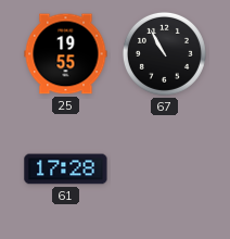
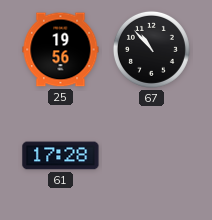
25: 19:55 -> 19:56
67: 10:55 -> 10:53
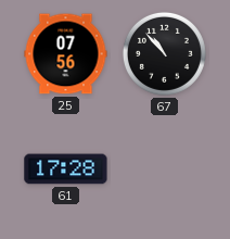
25: 19:56 -> 07:56
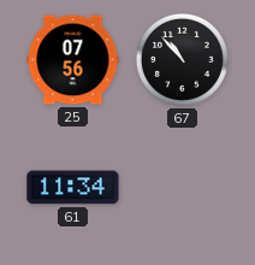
61: 17:28 -> 11:34
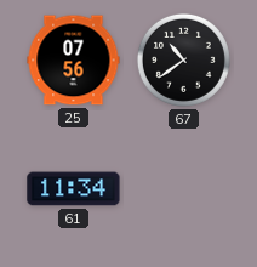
67: 10:53 -> 10:39
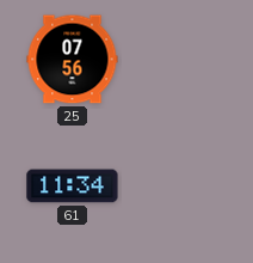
67: 10:39 -> none
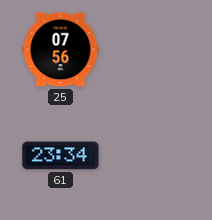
61: 11:34 -> 23:34
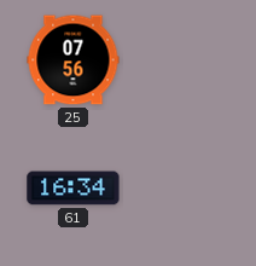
61: 23:34 -> 16:34
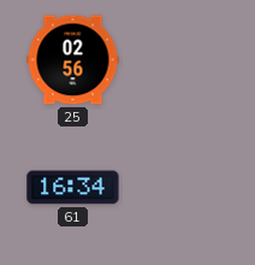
25: 07:56 -> 02:56
